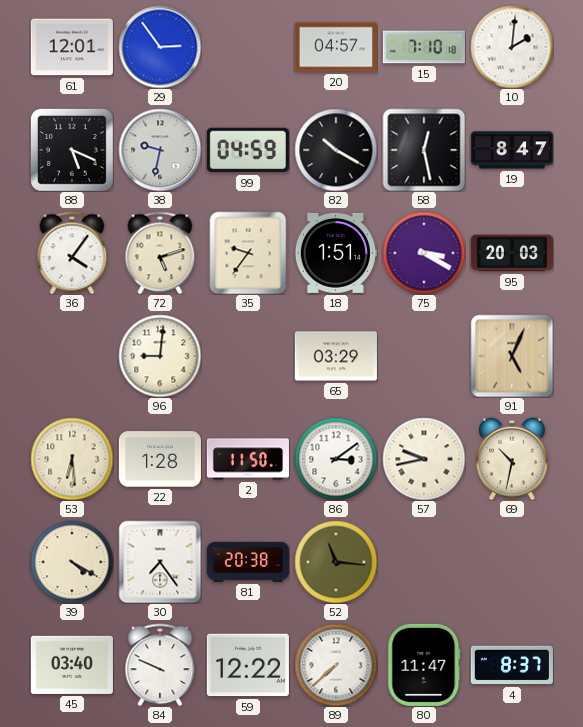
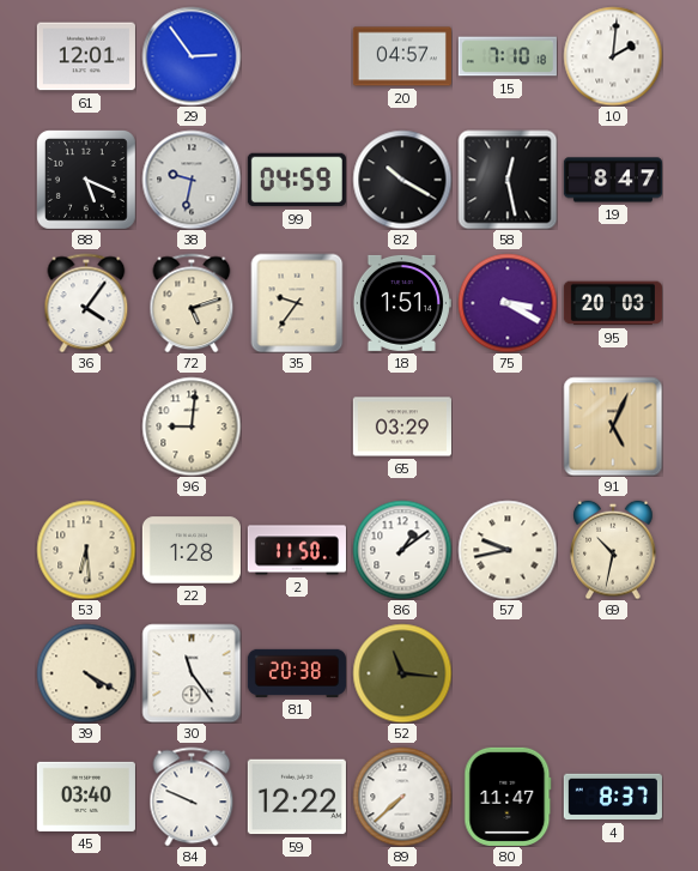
86: 3:09 -> 1:09
30: 7:24 -> 11:24
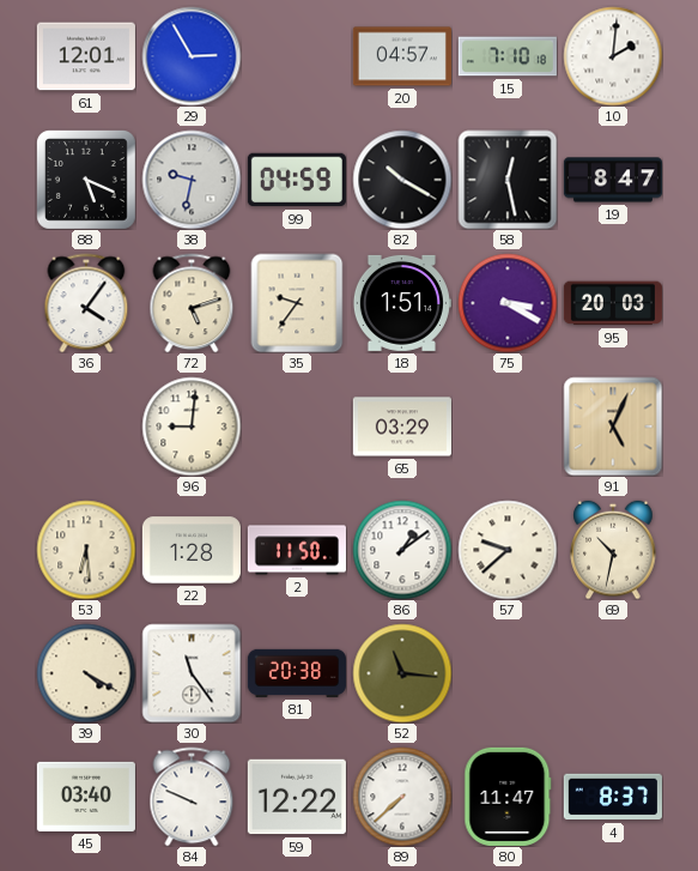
29: 2:54 -> 2:55
57: 9:43 -> 9:38
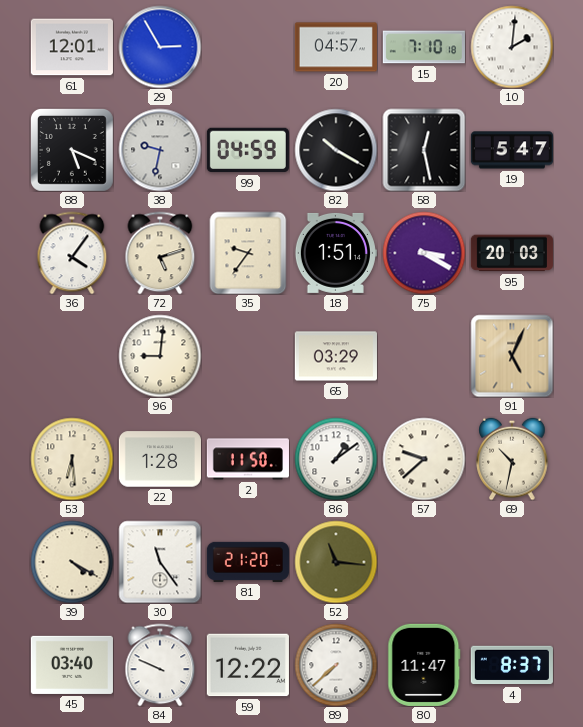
19: 8:47 -> 5:47
81: 20:38 -> 21:20
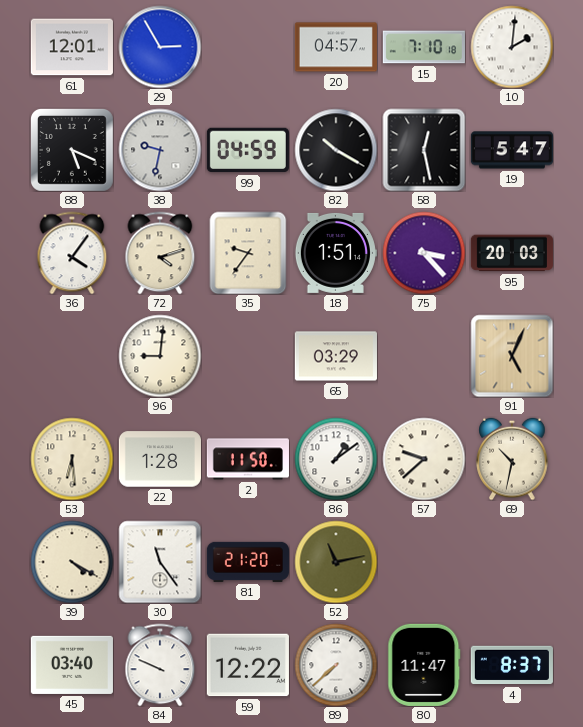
72: 5:12 -> 4:12
75: 3:20 -> 3:23
52: 11:16 -> 11:13
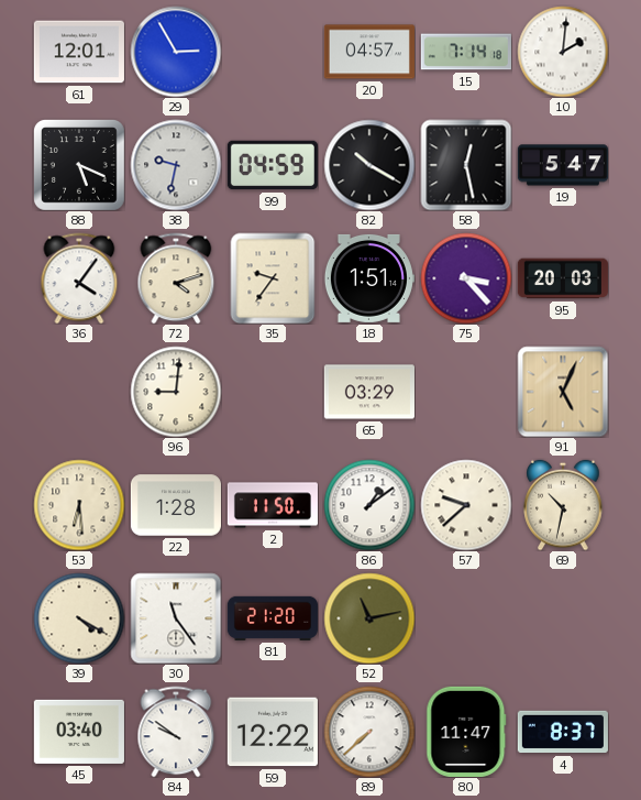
15: 7:10 -> 7:14
84: 9:49 -> 9:51
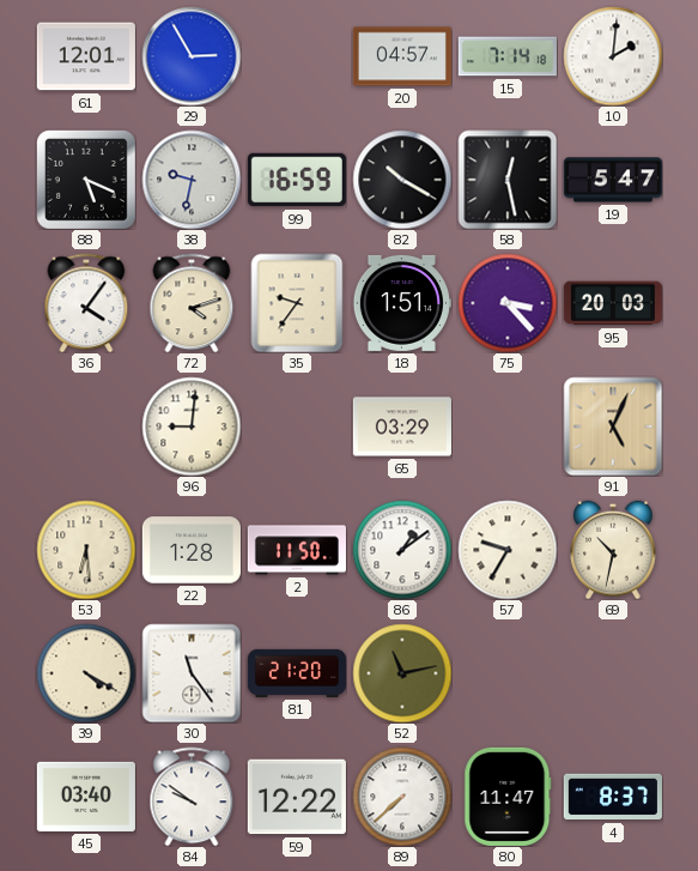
99: 04:59 -> 16:59
57: 9:38 -> 9:35
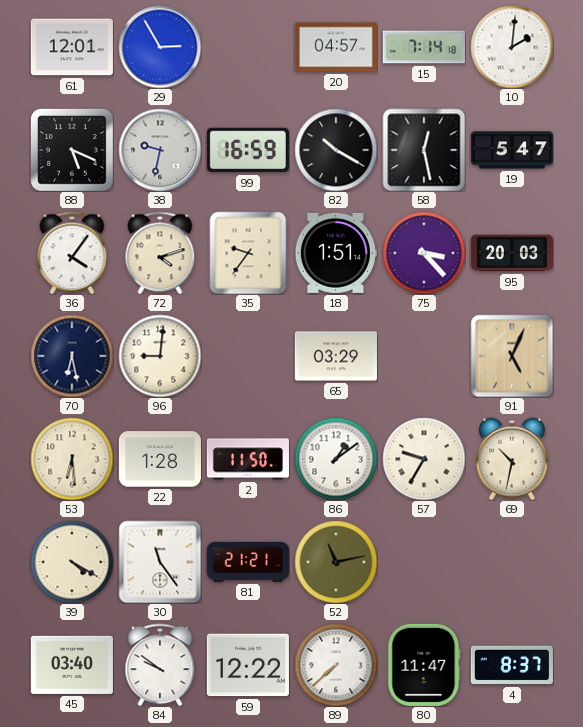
70: none -> 6:28
81: 21:20 -> 21:21
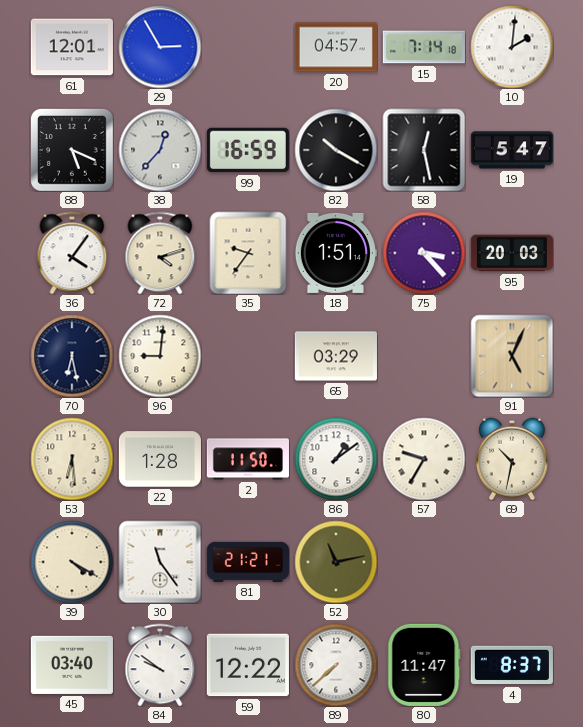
38: 9:32 -> 12:37
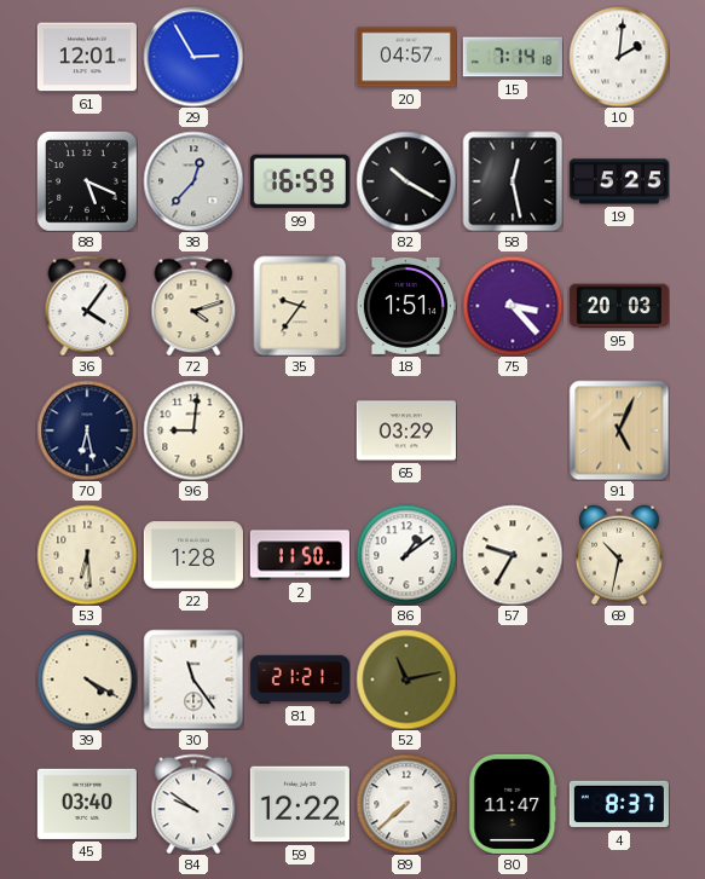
19: 5:47 -> 5:25
